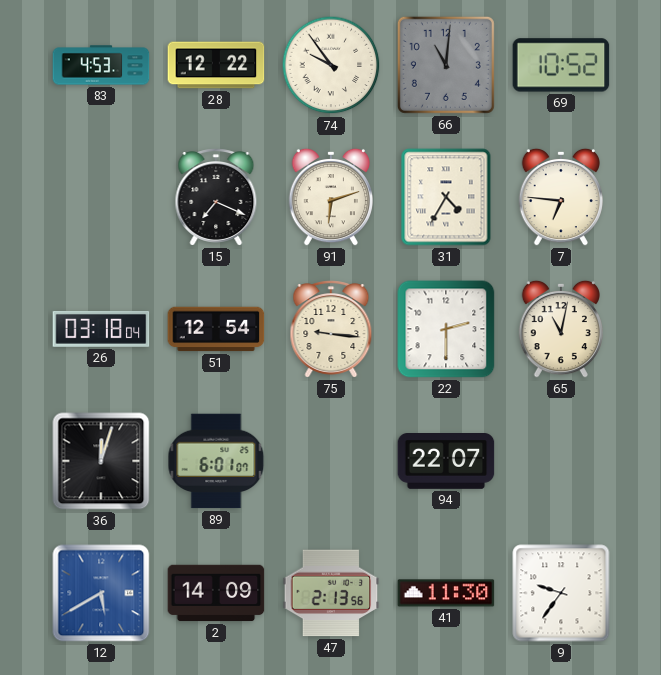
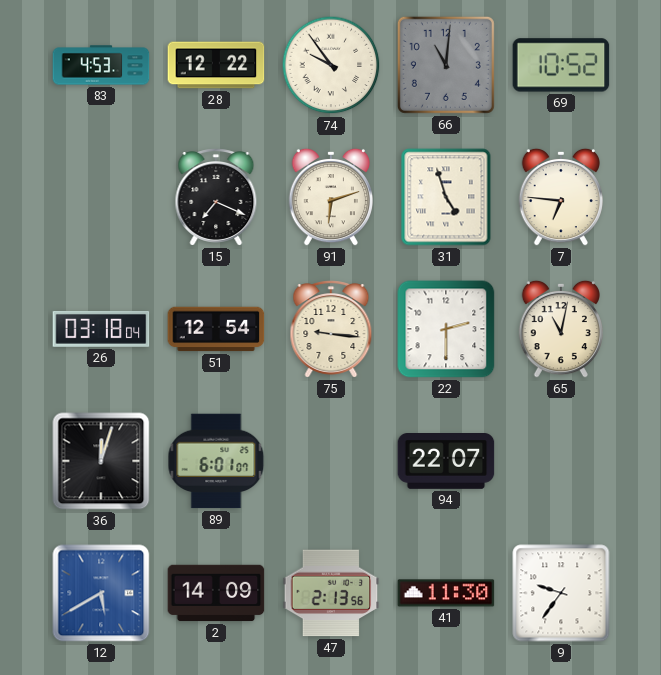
31: 4:35 -> 4:57
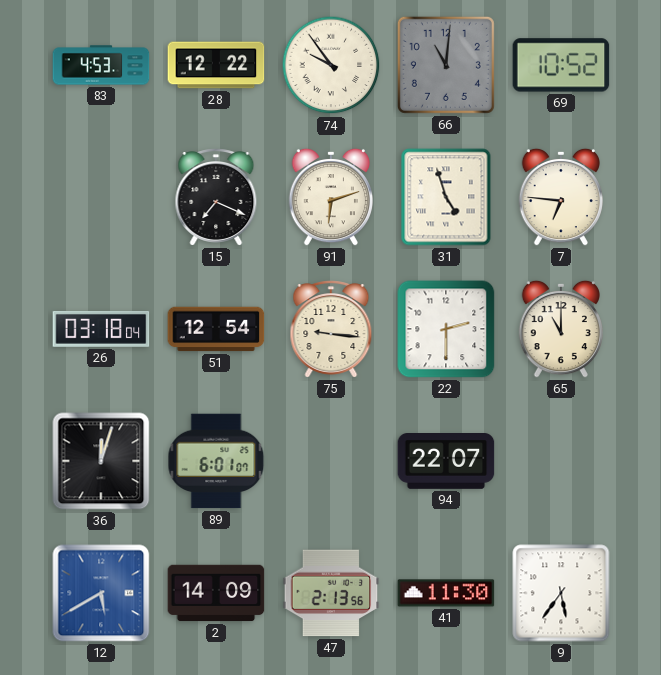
65: 11:02 -> 11:00
9: 9:36 -> 5:36
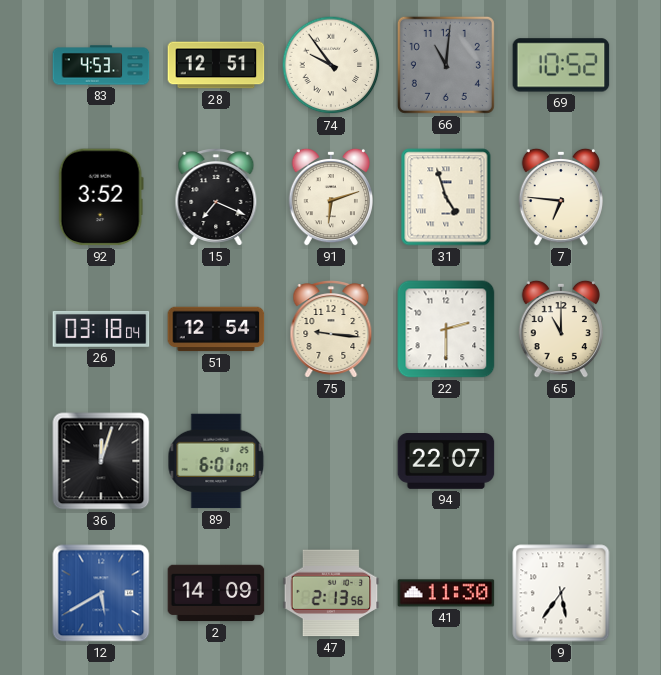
28: 12:22 -> 12:51
92: none -> 3:52
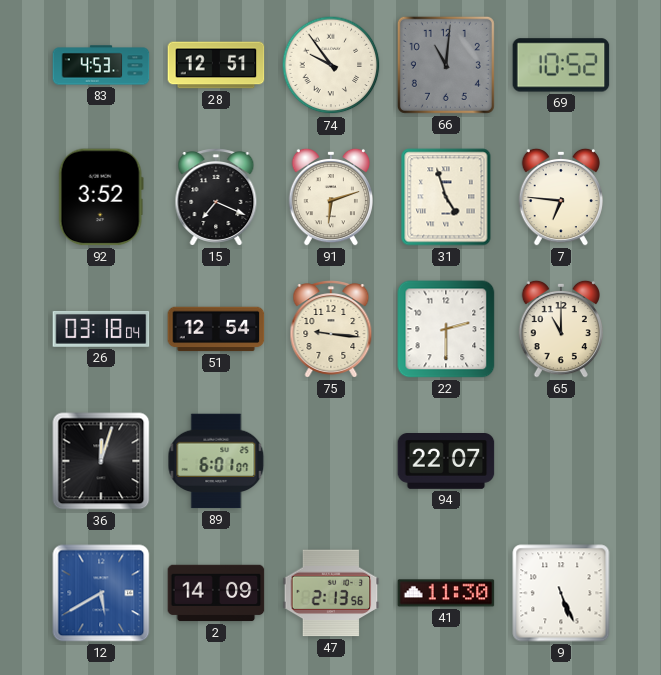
9: 5:36 -> 5:26
